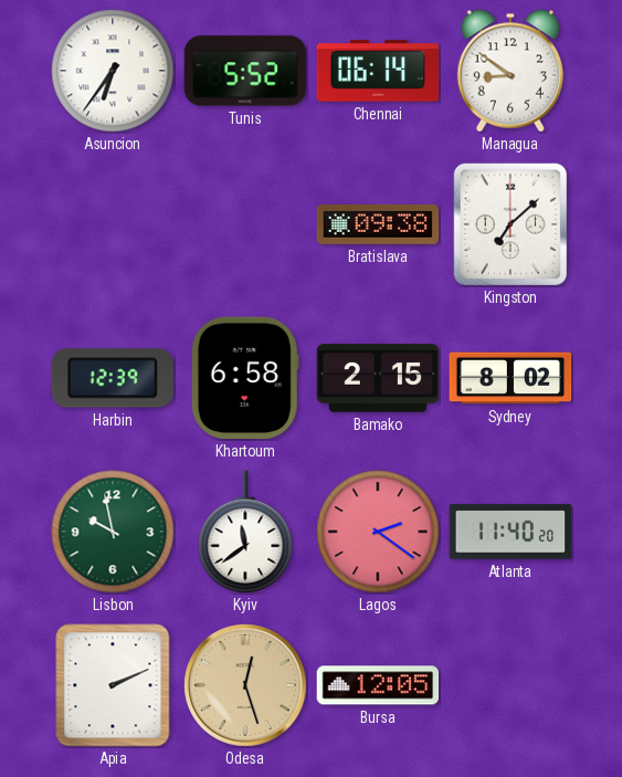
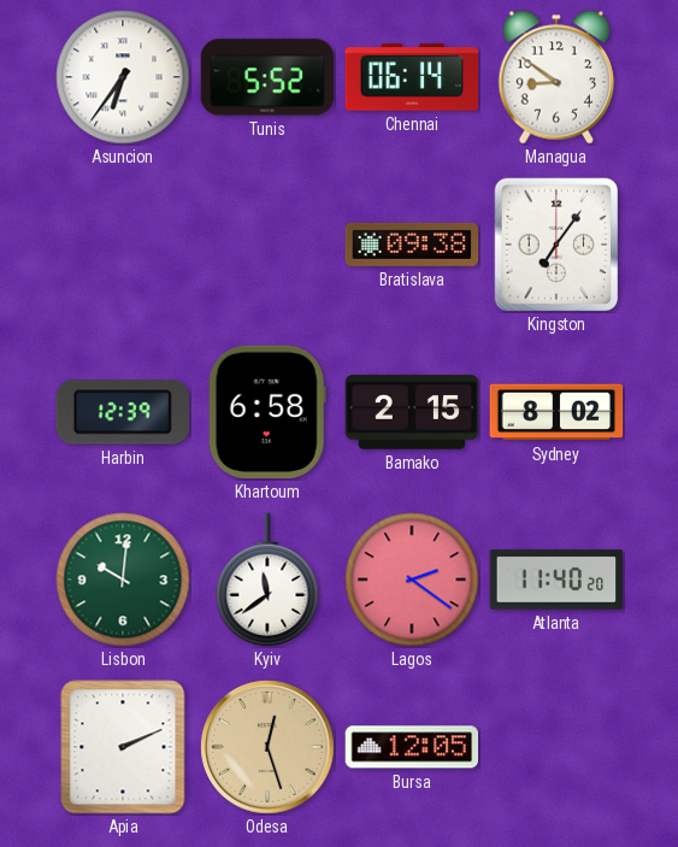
Kingston: 7:08 -> 7:06
Lisbon: 9:58 -> 10:01
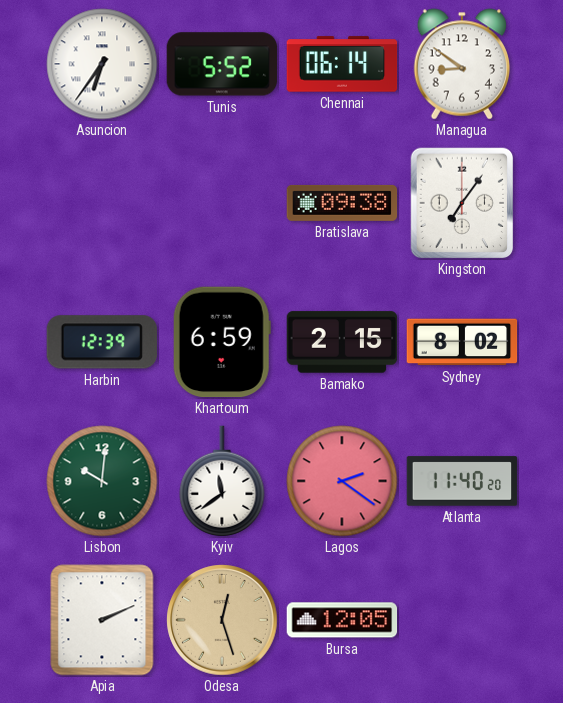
Khartoum: 6:58 -> 6:59
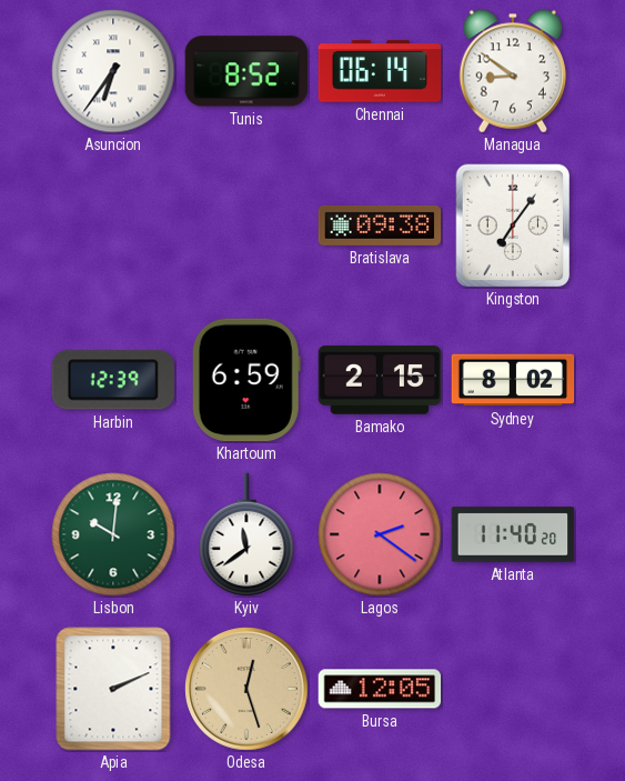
Tunis: 5:52 -> 8:52
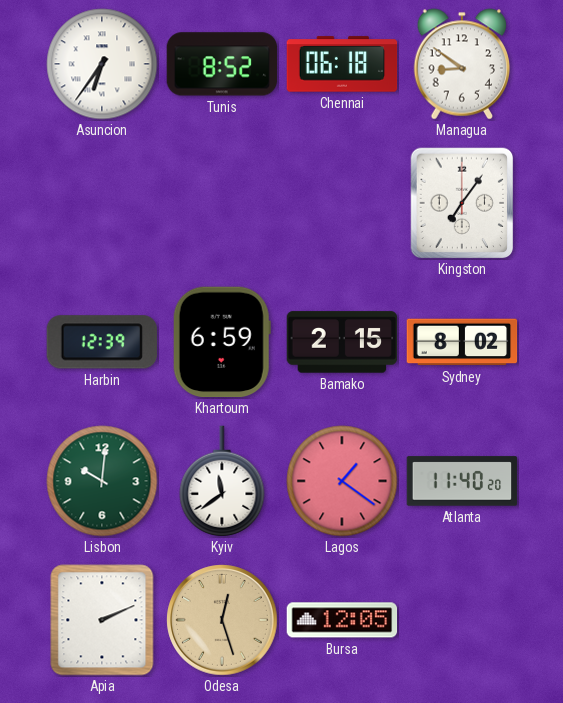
Chennai: 06:14 -> 06:18
Bratislava: 09:38 -> none
Lagos: 2:21 -> 1:21
